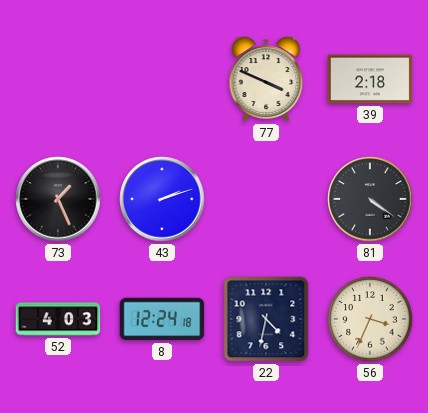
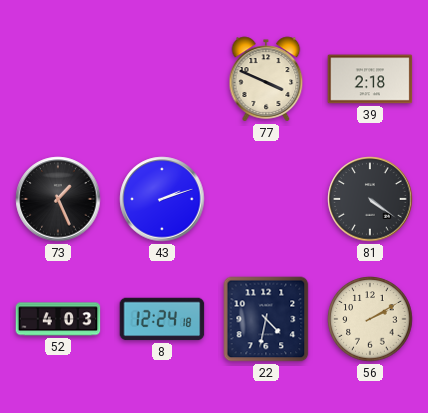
56: 3:34 -> 2:10
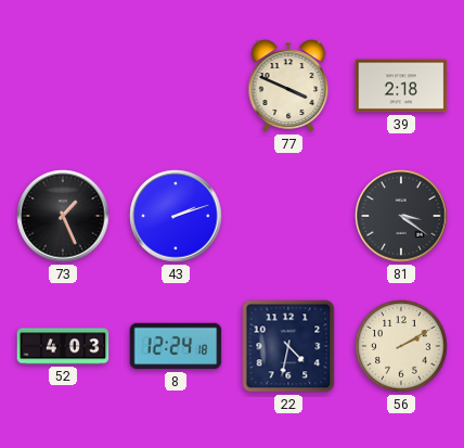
81: 4:21 -> 3:21
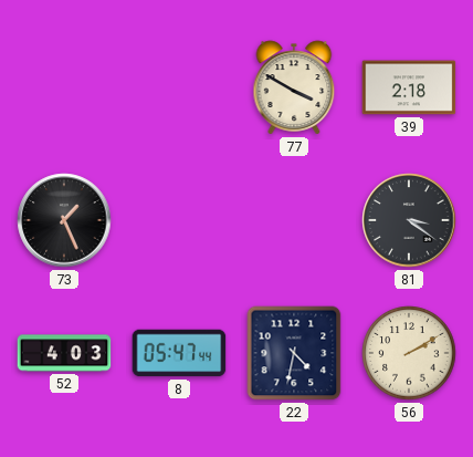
77: 3:49 -> 3:50
43: 2:12 -> none
8: 12:24 -> 05:47
